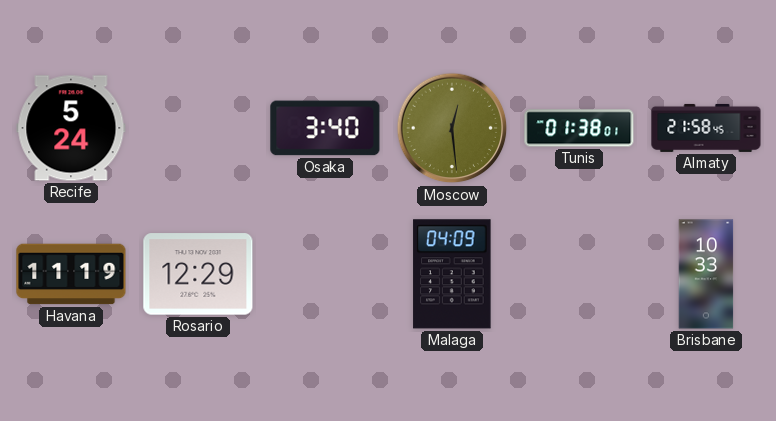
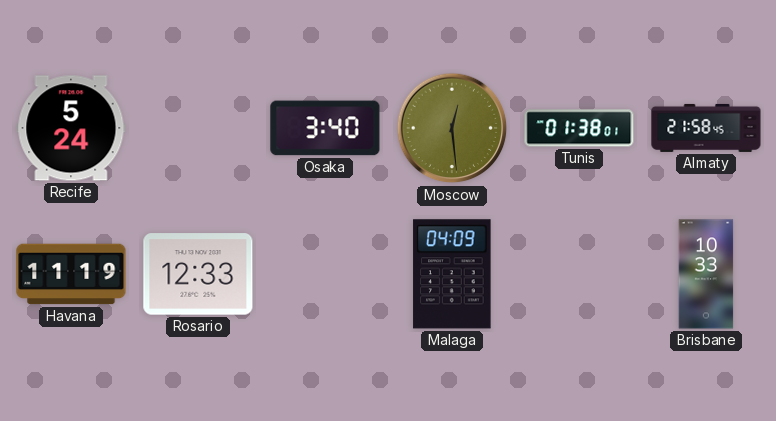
Rosario: 12:29 -> 12:33
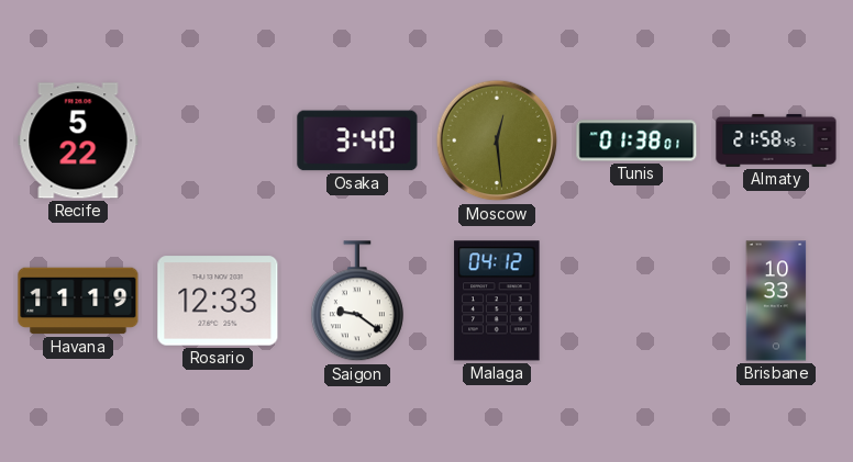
Recife: 5:24 -> 5:22
Saigon: none -> 9:21
Malaga: 04:09 -> 04:12
